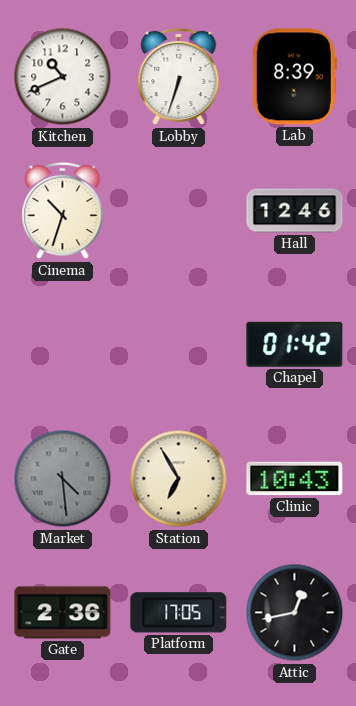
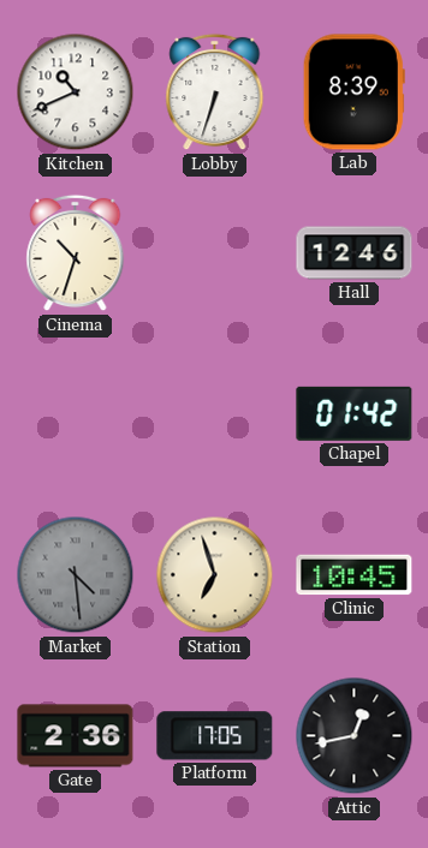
Station: 6:55 -> 6:57
Clinic: 10:43 -> 10:45
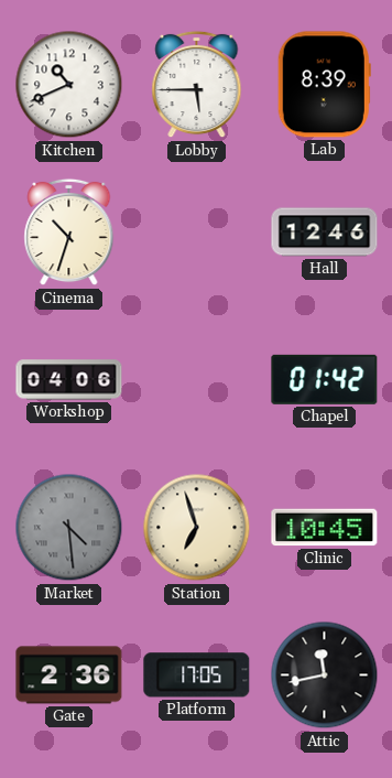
Lobby: 6:33 -> 5:45
Workshop: none -> 04:06
Attic: 12:43 -> 11:43
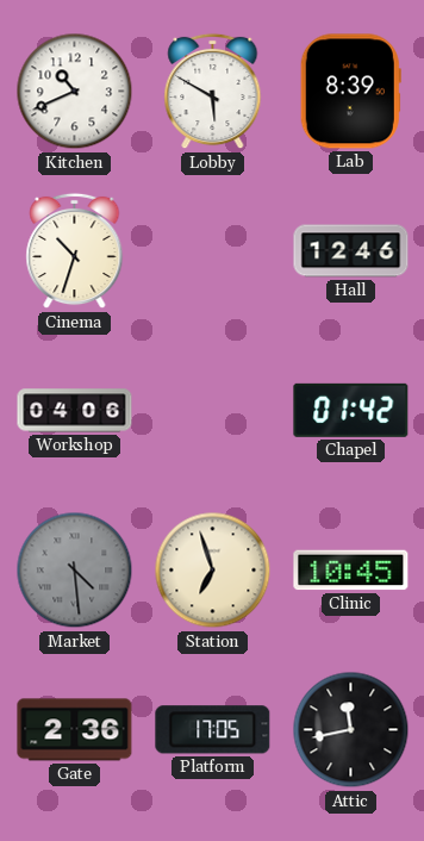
Lobby: 5:45 -> 5:50
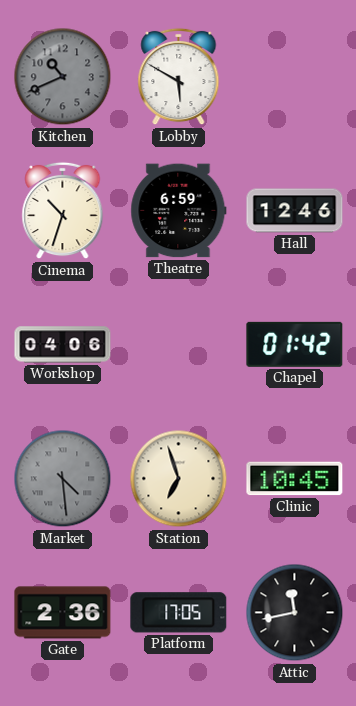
Kitchen dial: white -> grey
Lab: 8:39 -> none
Theatre: none -> 6:59
